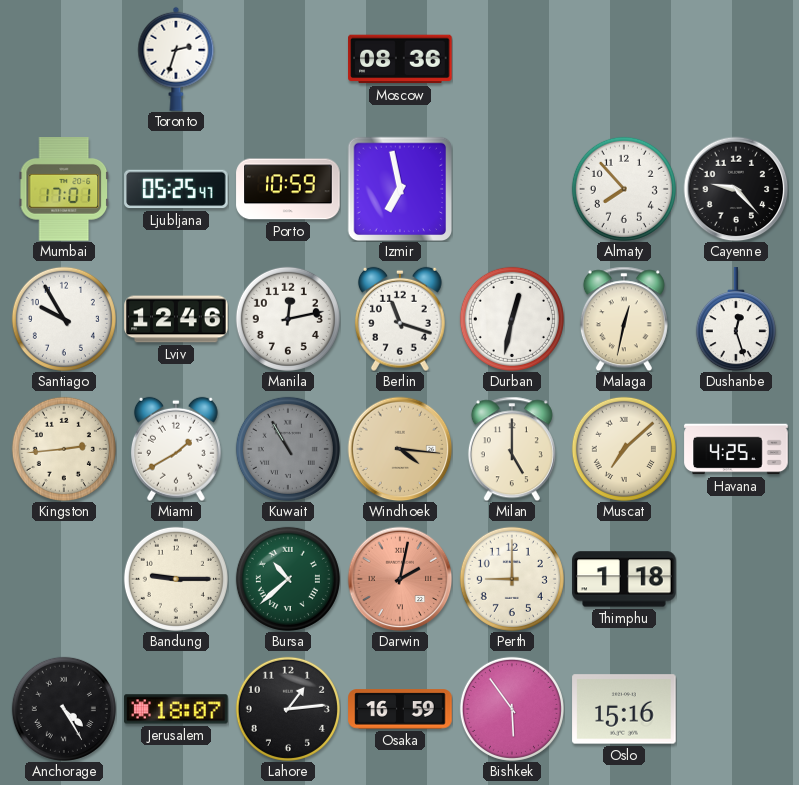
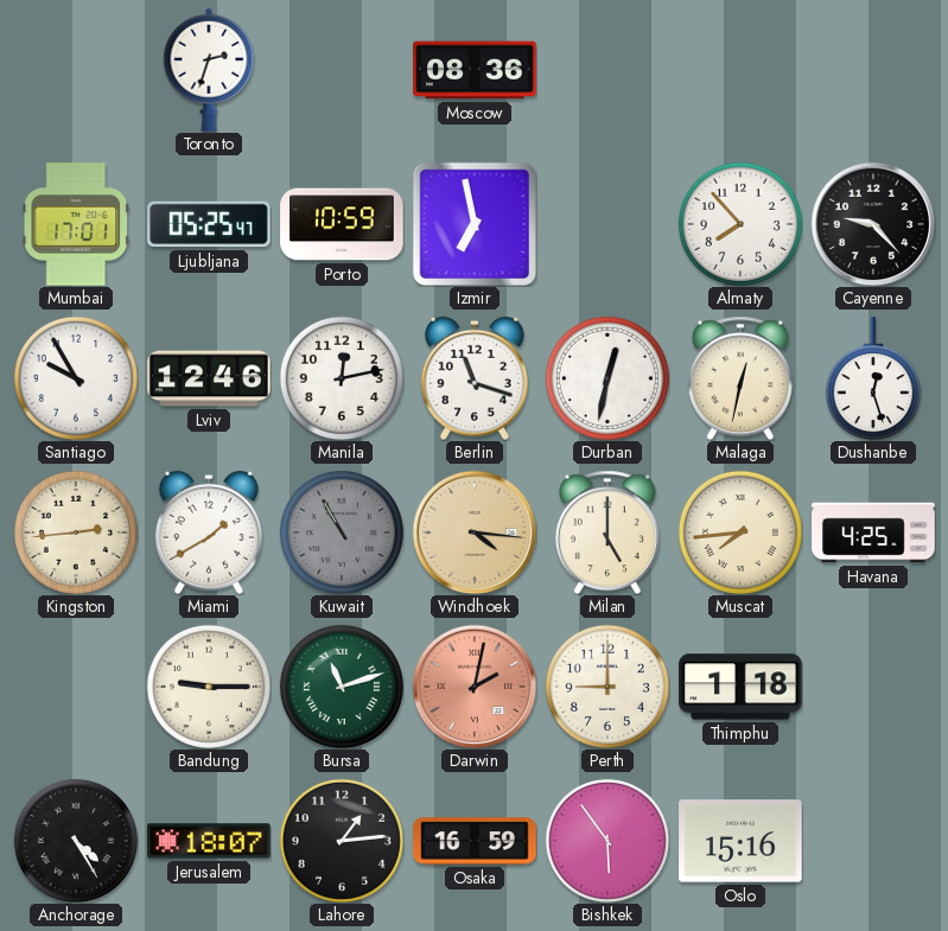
Muscat: 7:08 -> 7:44
Bursa: 10:38 -> 11:12
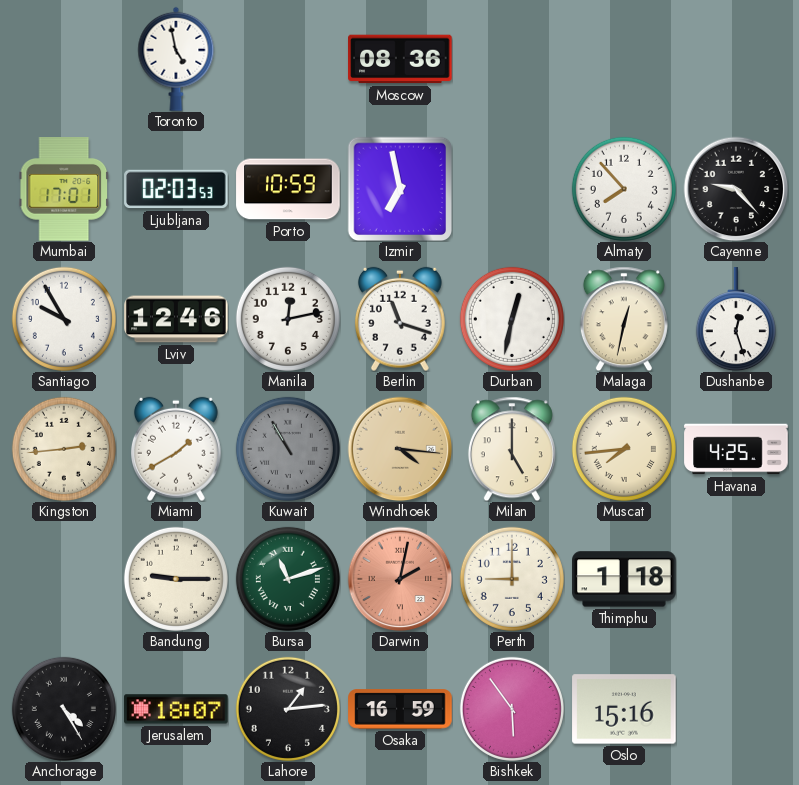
Toronto: 2:33 -> 4:58
Ljubljana: 05:25 -> 02:03
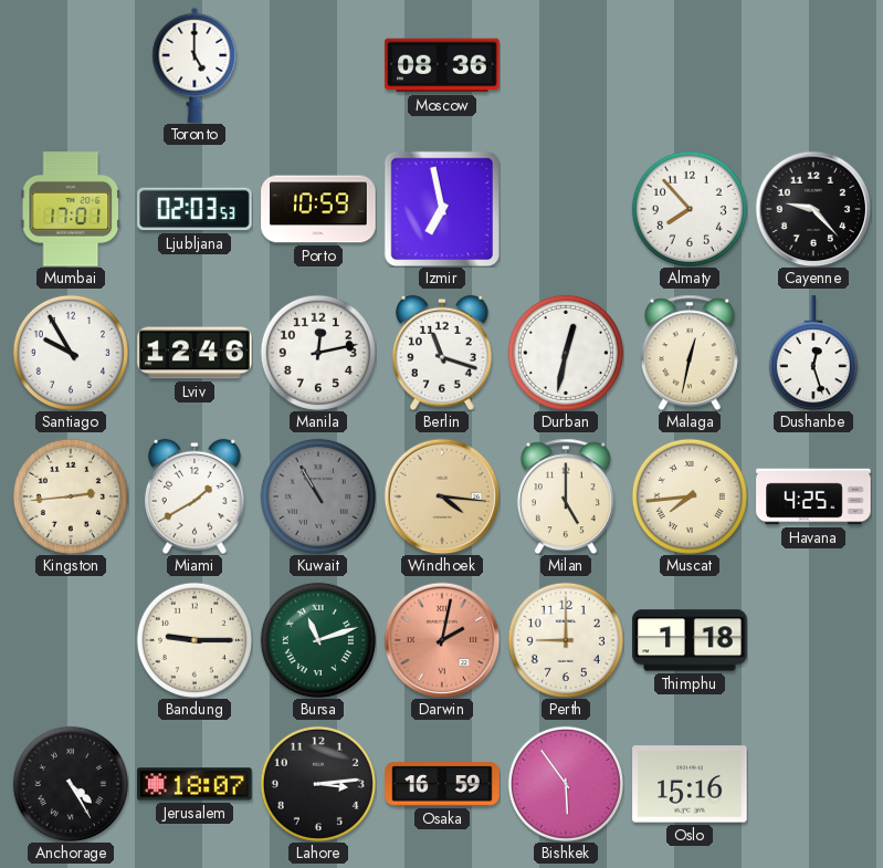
Toronto: 4:58 -> 5:00
Lahore: 1:14 -> 3:14
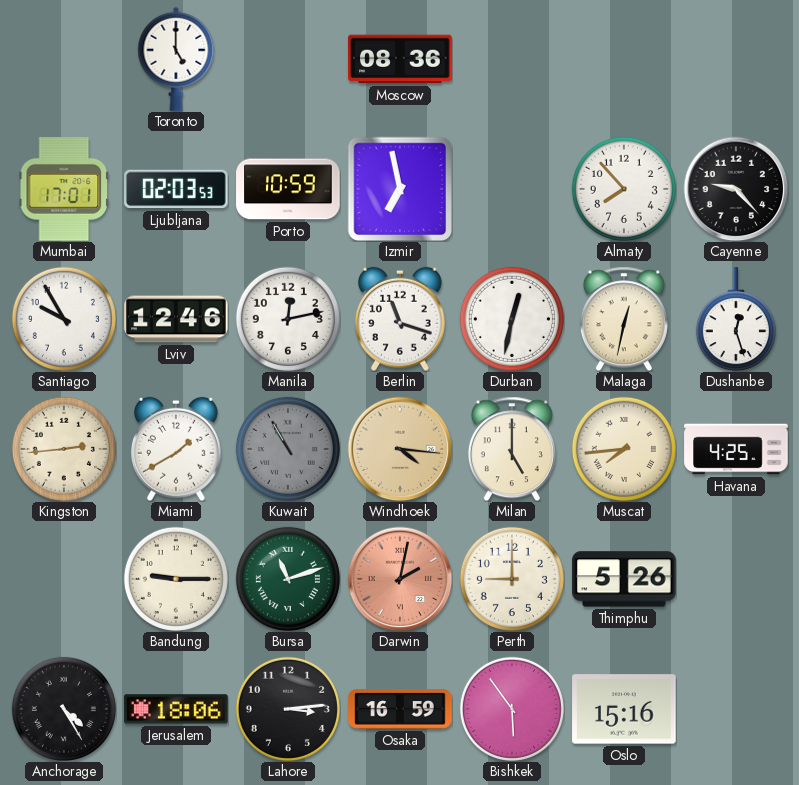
Thimphu: 1:18 -> 5:26
Jerusalem: 18:07 -> 18:06
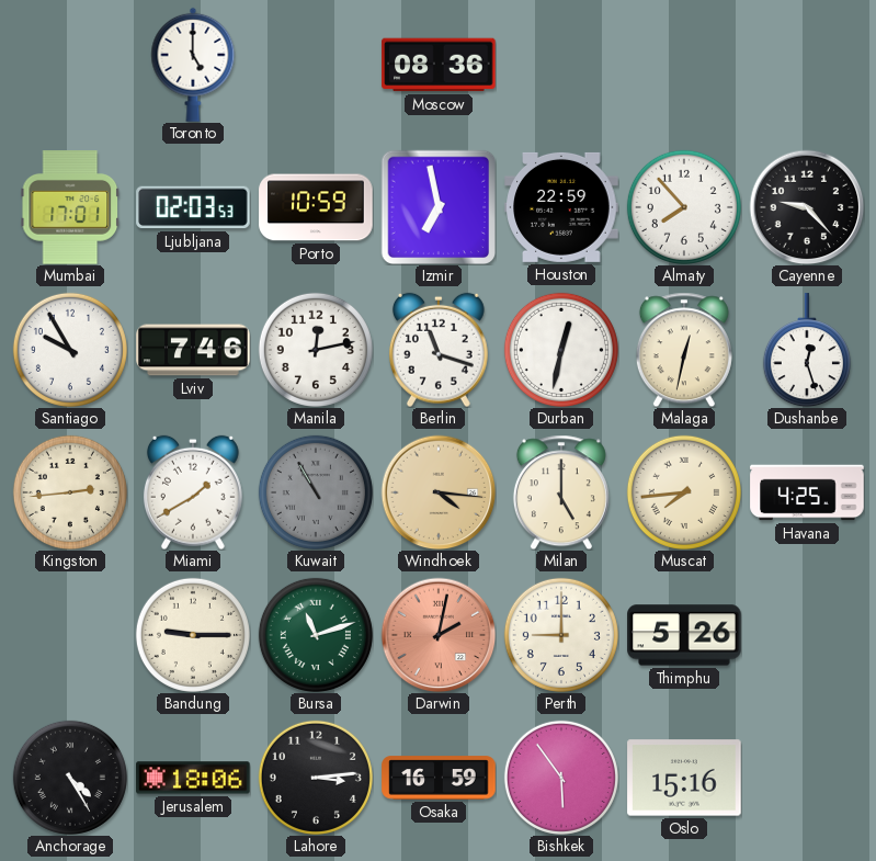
Houston: none -> 22:59
Lviv: 12:46 -> 7:46
